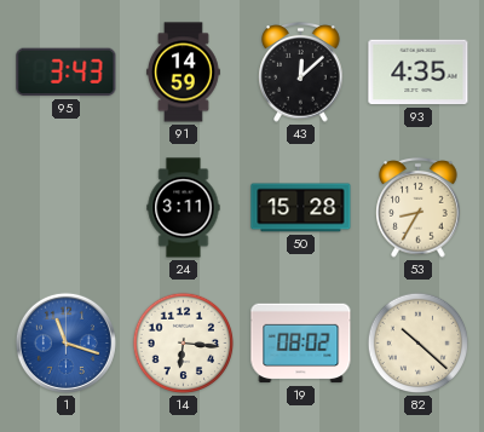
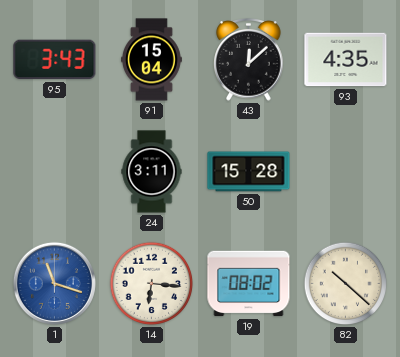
91: 14:59 -> 15:04
53: 8:35 -> none
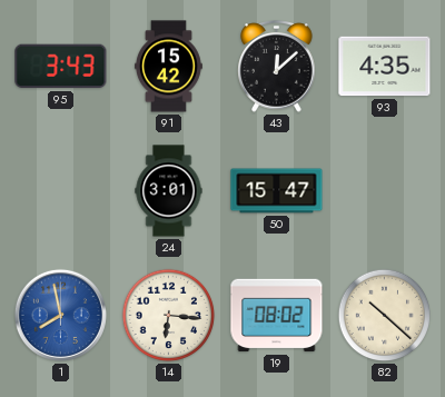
91: 15:04 -> 15:42
24: 3:11 -> 3:01
50: 15:28 -> 15:47
1: 11:18 -> 7:58
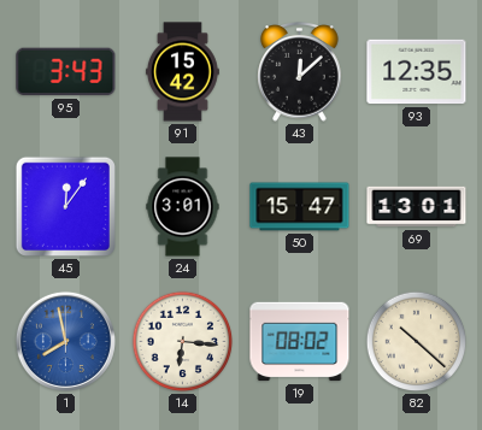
93: 4:35 -> 12:35
45: none -> 12:06
69: none -> 13:01
